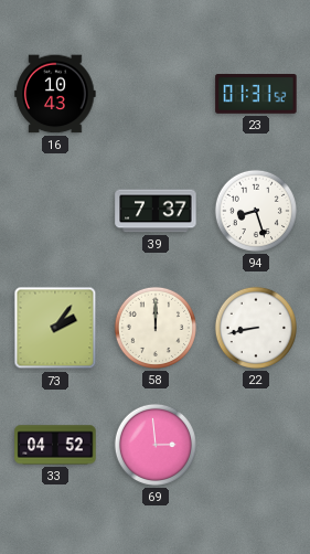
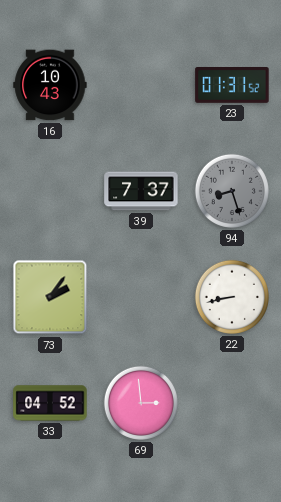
94 dial: white -> grey
58: 12:00 -> none
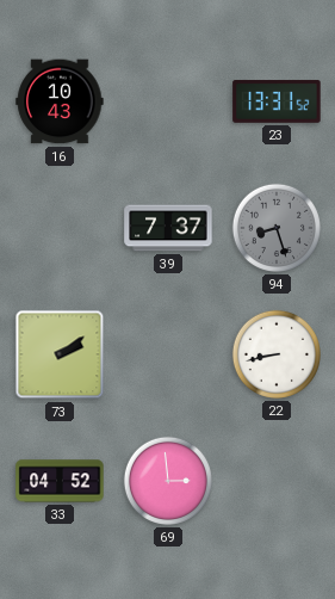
23: 01:31 -> 13:31
73: 2:06 -> 2:09
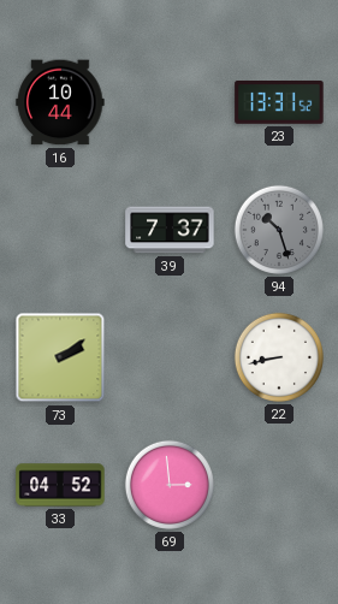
16: 10:43 -> 10:44
94: 8:27 -> 10:27
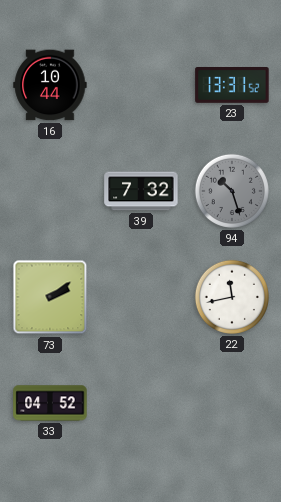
39: 7:37 -> 7:32
22: 8:43 -> 11:43
69: 2:59 -> none
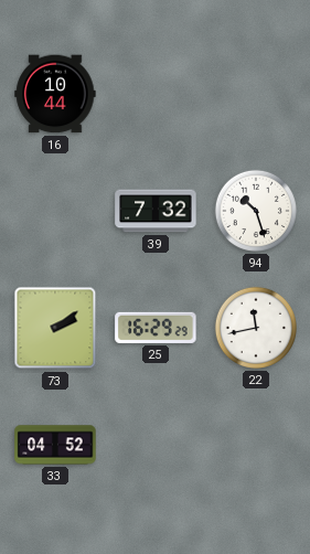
23: 13:31 -> none
94 dial: grey -> white
25: none -> 16:29
